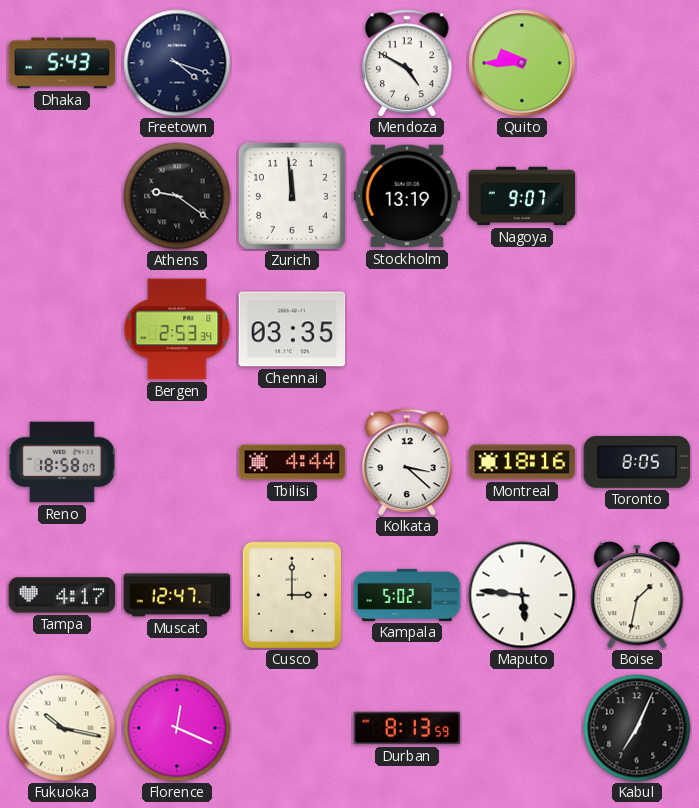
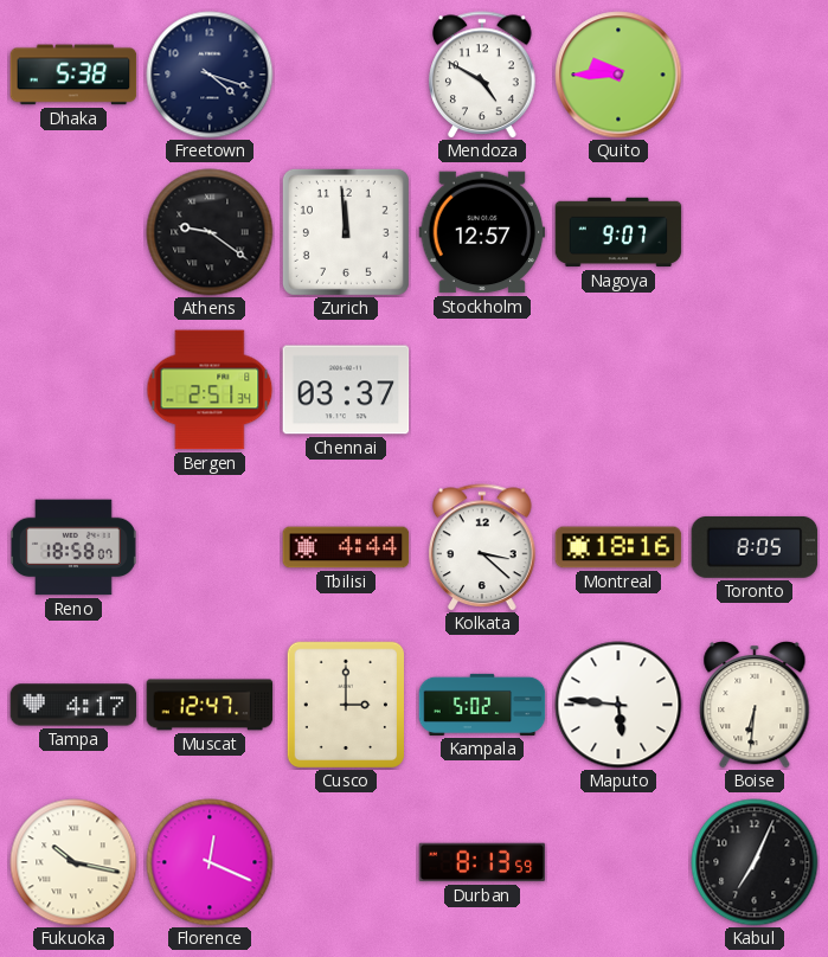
Dhaka: 5:43 -> 5:38
Stockholm: 13:19 -> 12:57
Bergen: 2:53 -> 2:51
Chennai: 03:35 -> 03:37
Boise: 1:32 -> 6:31
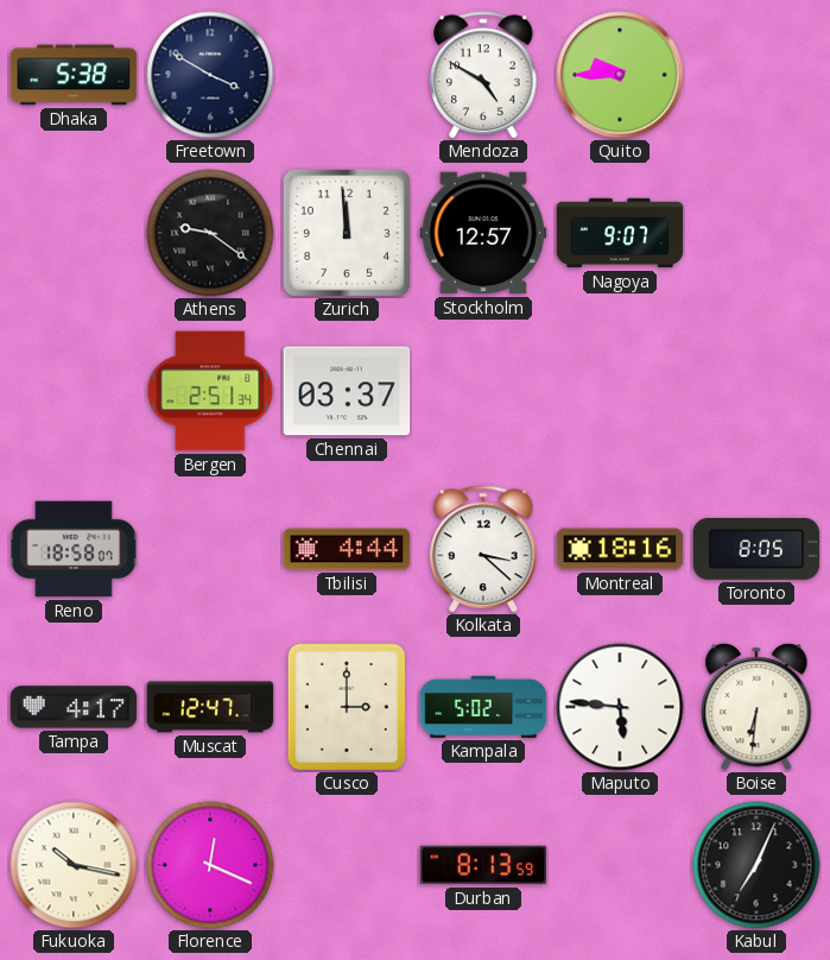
Freetown: 4:18 -> 3:50
